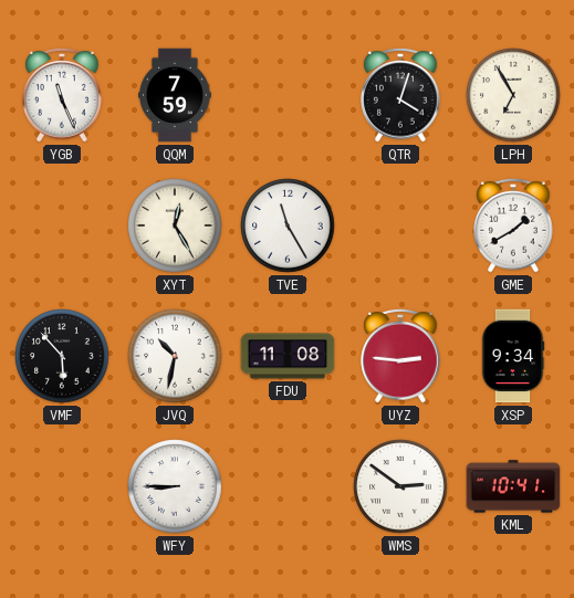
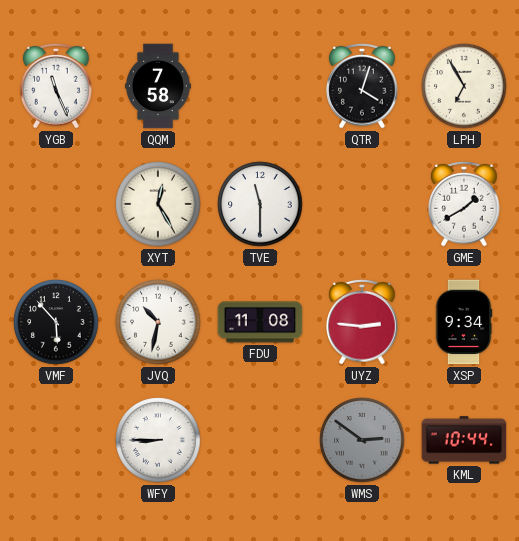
QQM: 7:59 -> 7:58
TVE: 11:25 -> 11:30
WMS dial: white -> grey
KML: 10:41 -> 10:44
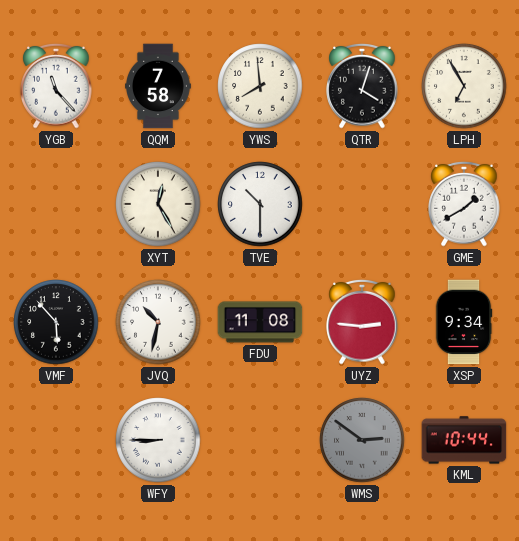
YGB: 11:26 -> 11:23
YWS: none -> 7:59
TVE: 11:30 -> 10:30
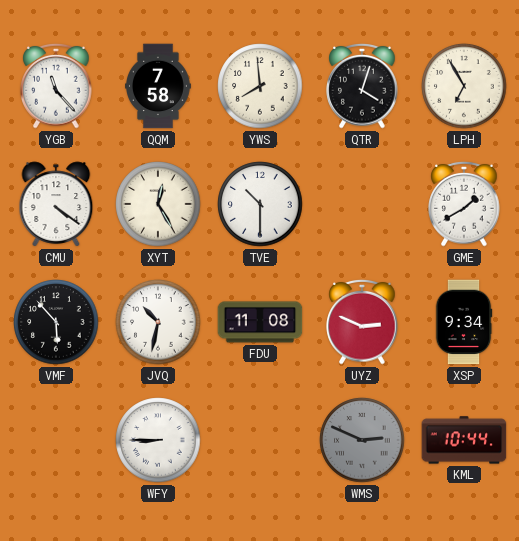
CMU: none -> 4:21
UYZ: 2:46 -> 2:49
WMS: 2:51 -> 2:49
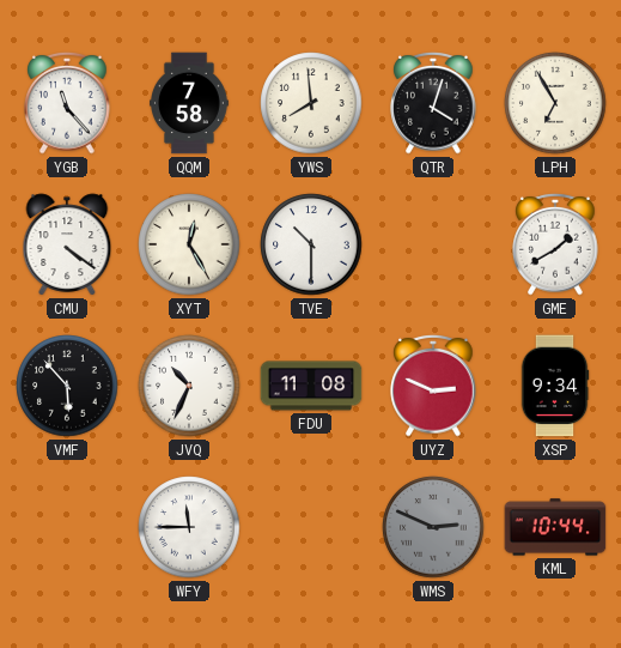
JVQ: 10:32 -> 10:34
WFY: 8:45 -> 11:45
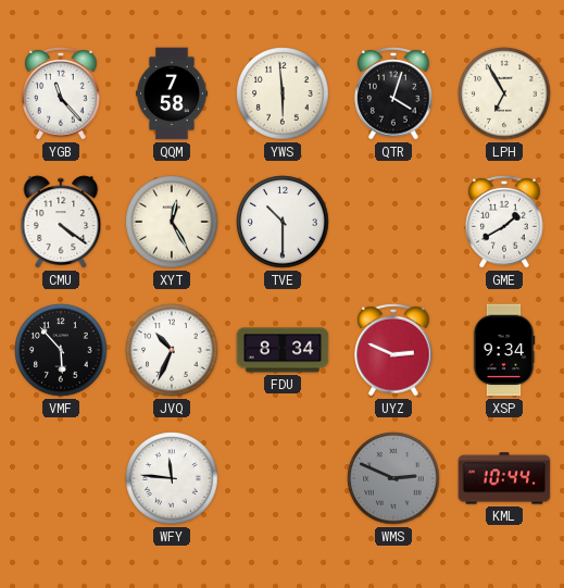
YWS: 7:59 -> 5:59
FDU: 11:08 -> 8:34
WFY: 11:45 -> 11:46
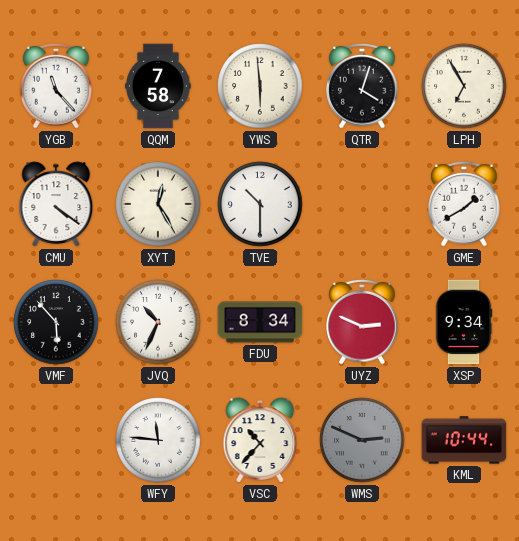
VSC: none -> 10:37
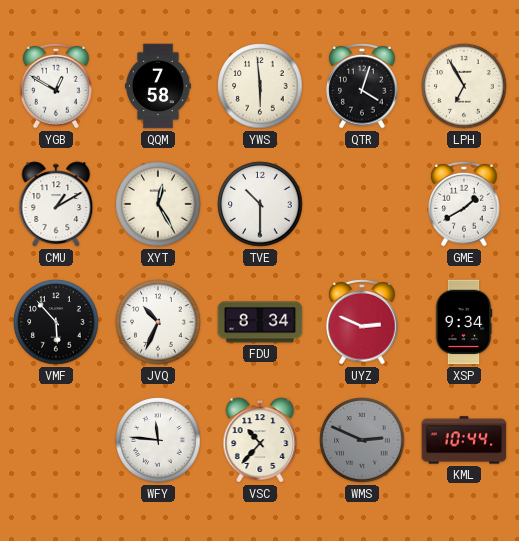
YGB: 11:23 -> 12:50
CMU: 4:21 -> 1:10
